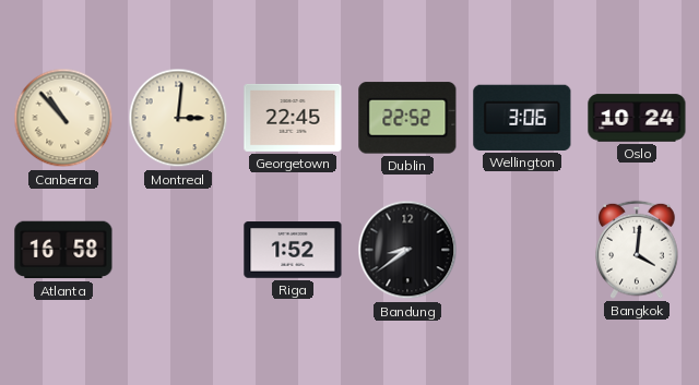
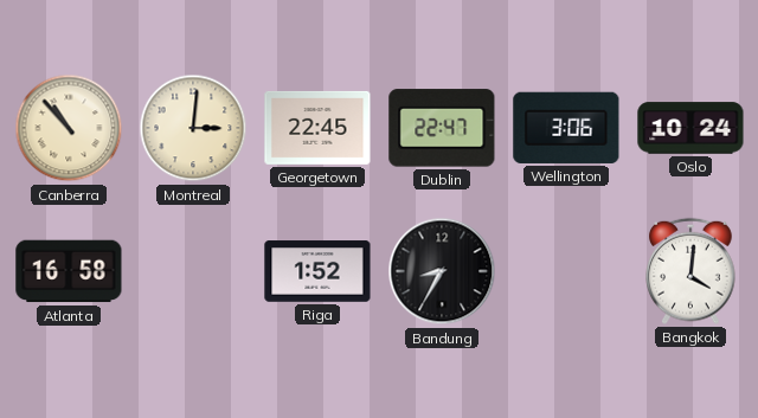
Dublin: 22:52 -> 22:47
Bandung: 8:39 -> 8:35
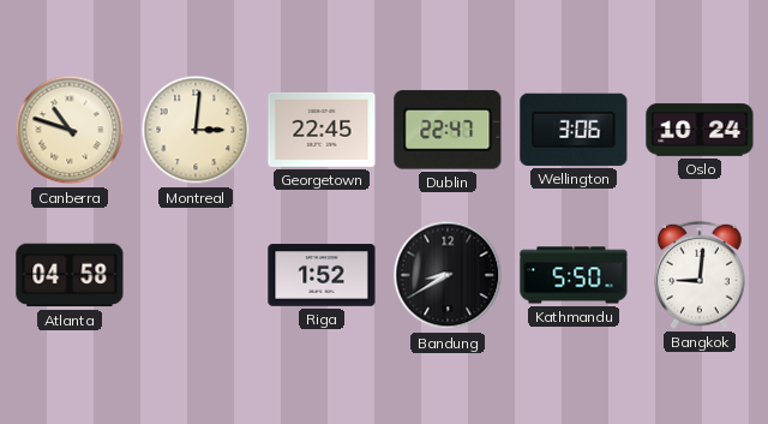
Canberra: 10:53 -> 10:48
Atlanta: 16:58 -> 04:58
Bandung: 8:35 -> 8:40
Kathmandu: none -> 5:50
Bangkok: 4:01 -> 9:01
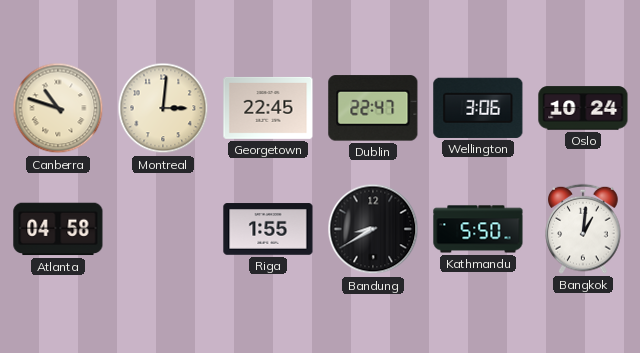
Riga: 1:52 -> 1:55
Bangkok: 9:01 -> 1:01
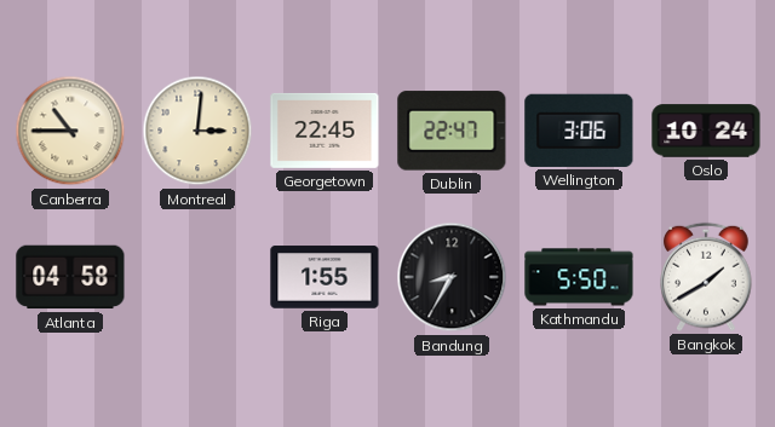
Canberra: 10:48 -> 10:45
Bandung: 8:40 -> 8:35
Bangkok: 1:01 -> 1:40
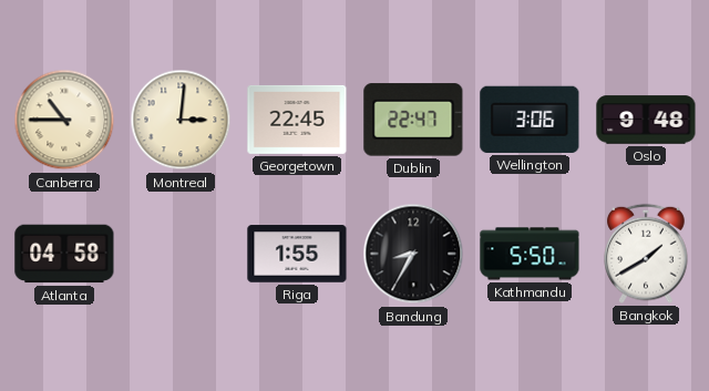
Oslo: 10:24 -> 9:48
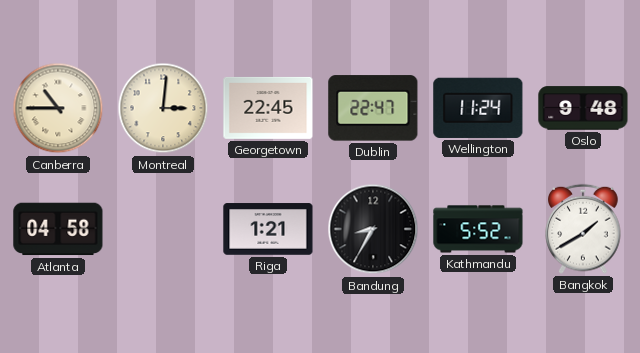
Wellington: 3:06 -> 11:24
Riga: 1:55 -> 1:21
Kathmandu: 5:50 -> 5:52
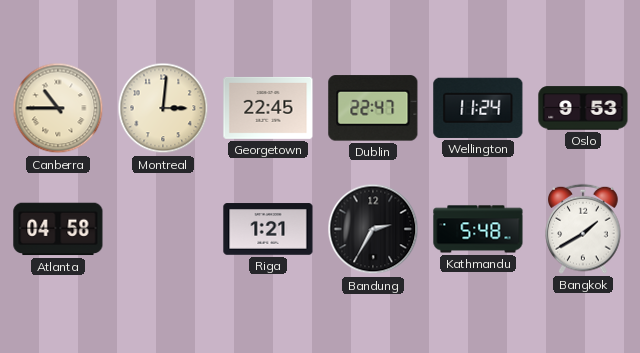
Oslo: 9:48 -> 9:53
Bandung: 8:35 -> 2:35
Kathmandu: 5:52 -> 5:48
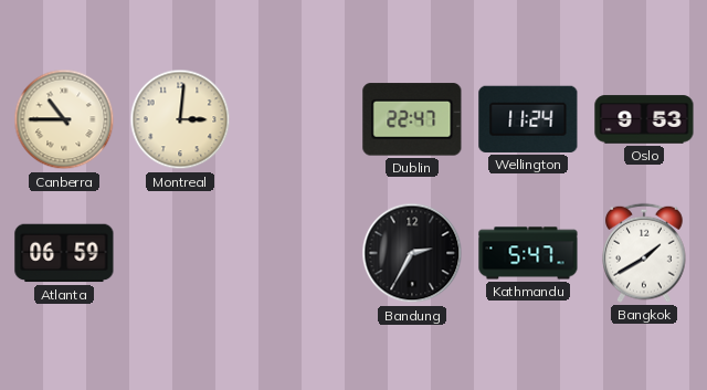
Georgetown: 22:45 -> none
Atlanta: 04:58 -> 06:59
Riga: 1:21 -> none
Kathmandu: 5:48 -> 5:47
